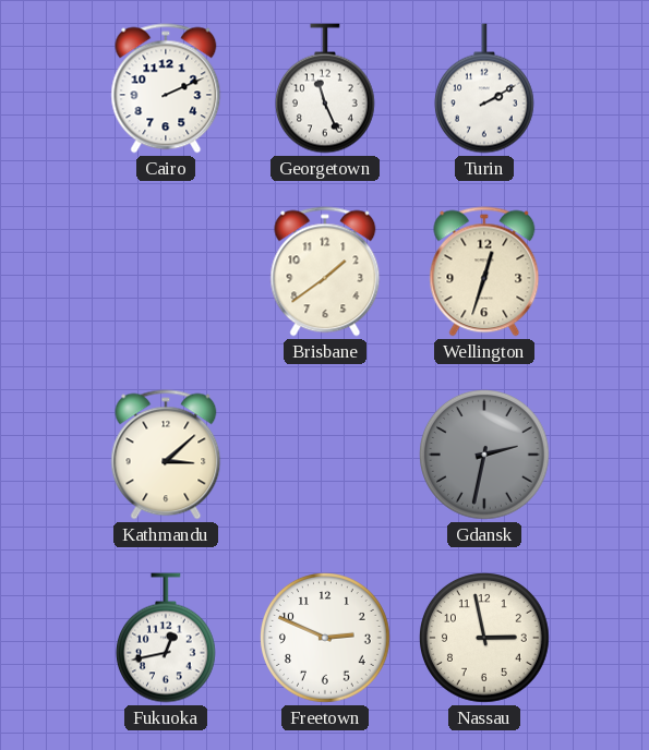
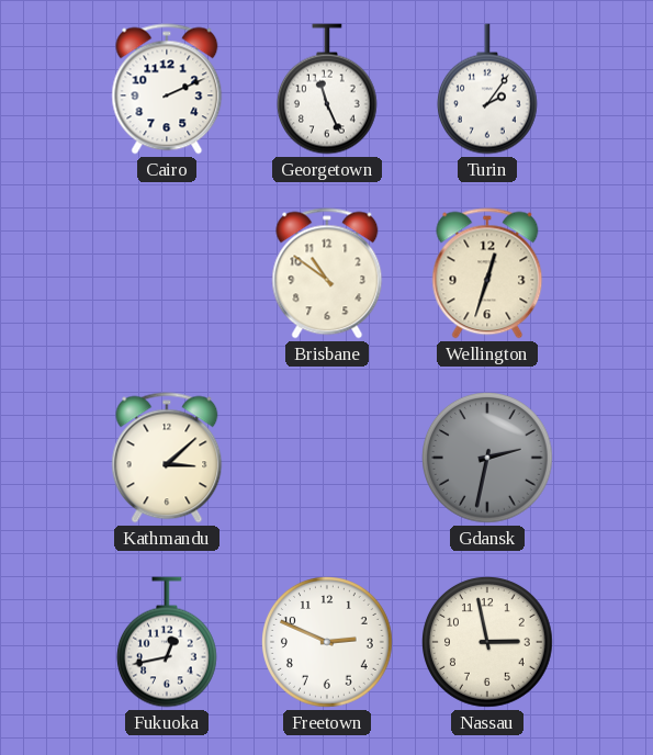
Turin: 2:10 -> 2:06
Brisbane: 1:39 -> 10:51
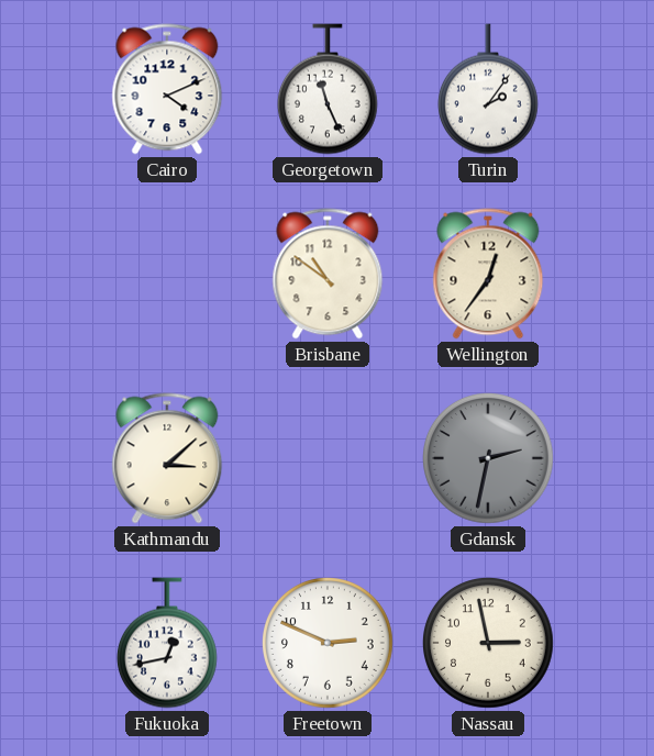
Cairo: 2:11 -> 4:11
Wellington: 12:33 -> 12:36
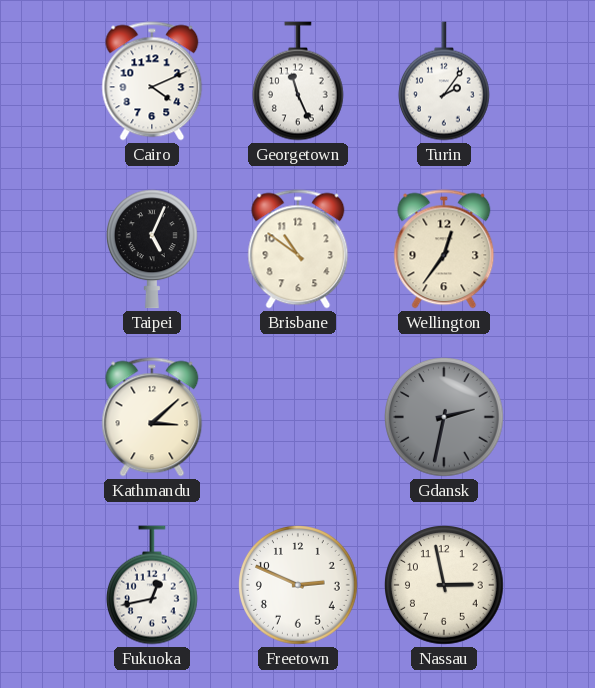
Taipei: none -> 5:04
